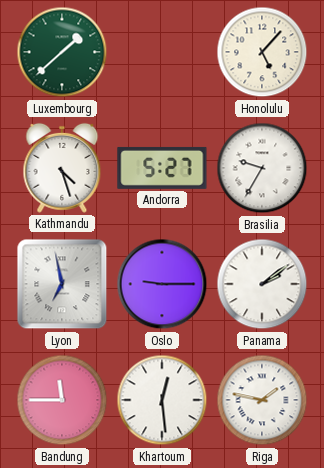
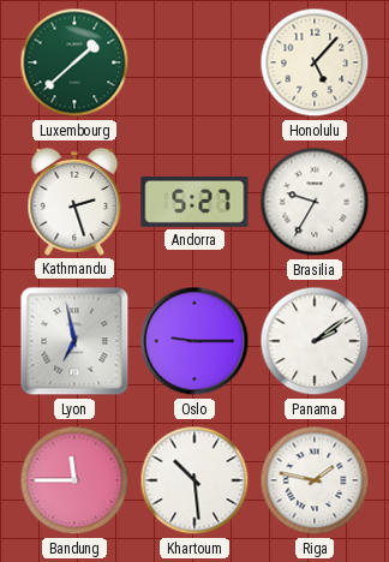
Kathmandu: 4:27 -> 2:27
Khartoum: 12:29 -> 10:29
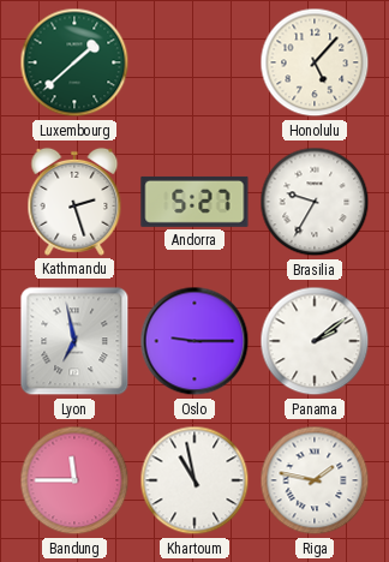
Khartoum: 10:29 -> 10:58
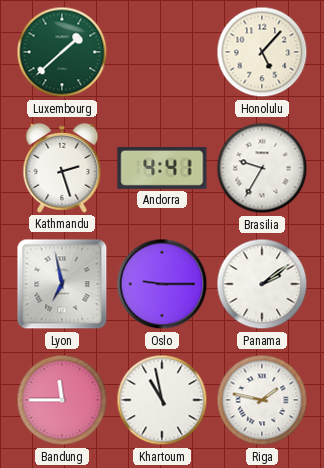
Andorra: 5:27 -> 4:41
